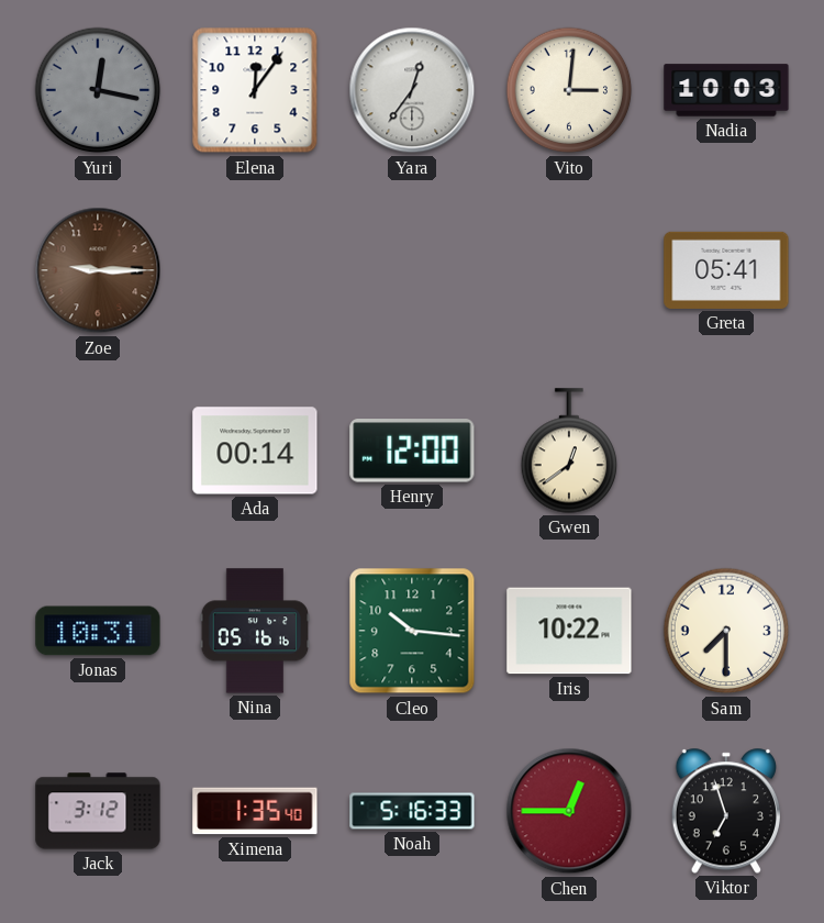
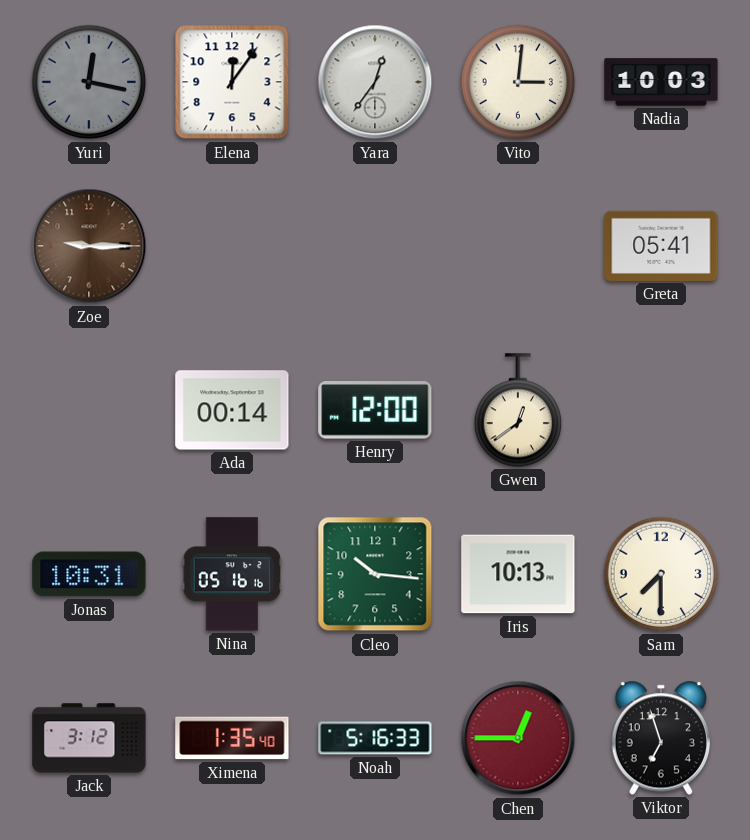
Iris: 10:22 -> 10:13
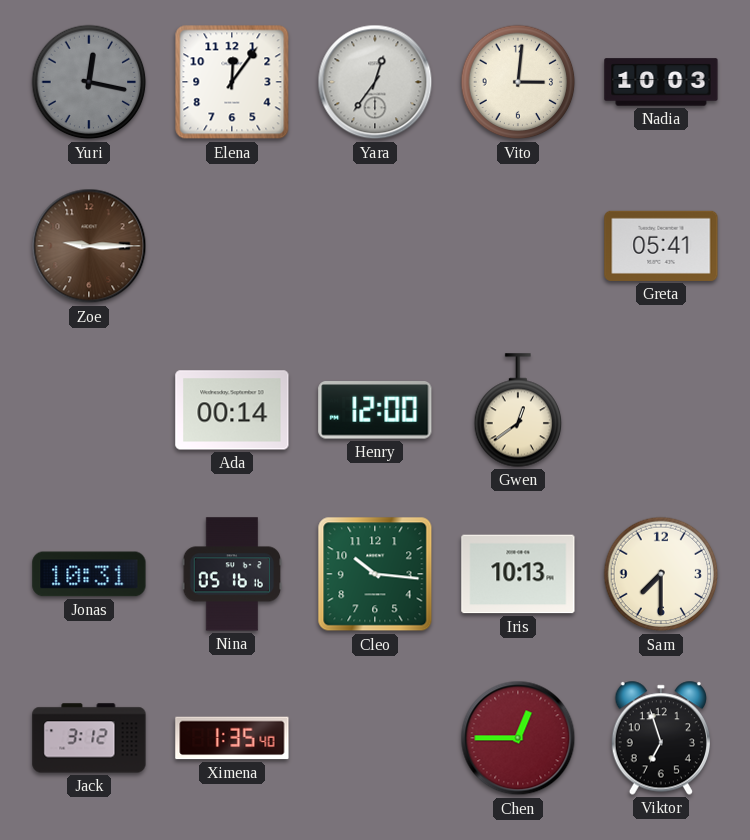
Noah: 5:16 -> none
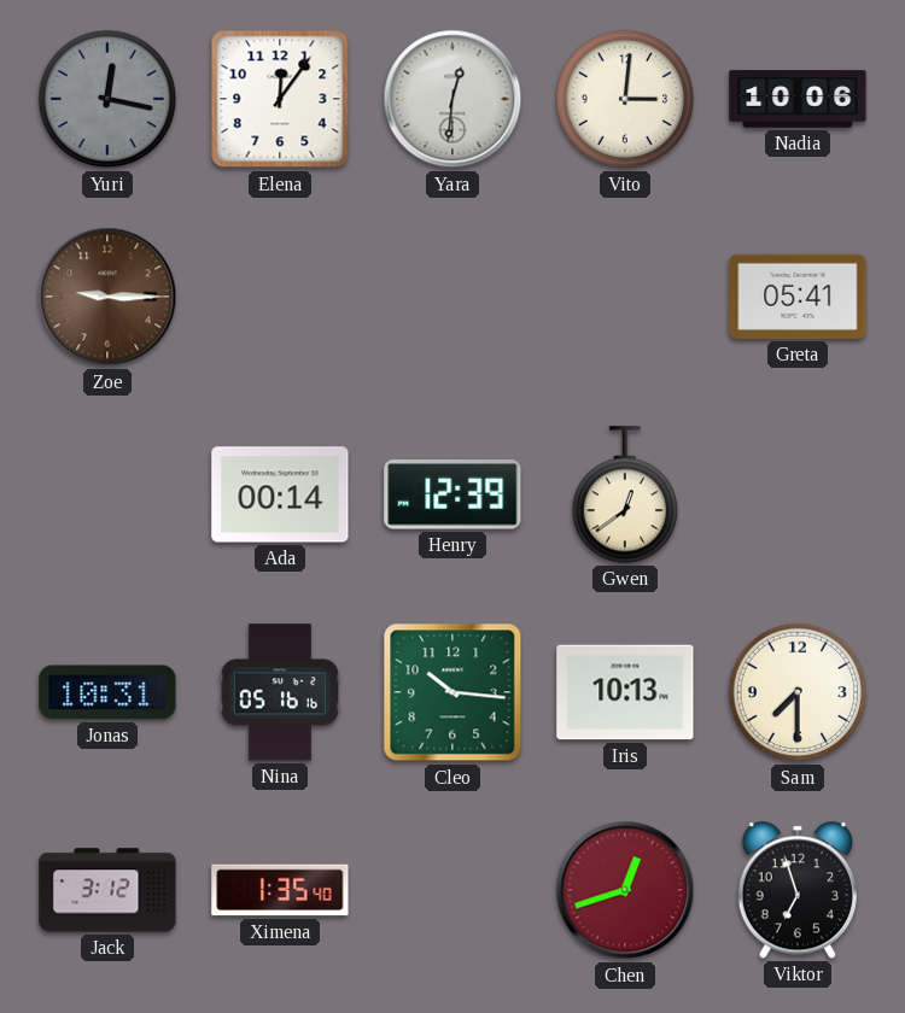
Yara: 12:36 -> 12:31
Nadia: 10:03 -> 10:06
Henry: 12:00 -> 12:39
Chen: 12:45 -> 12:42
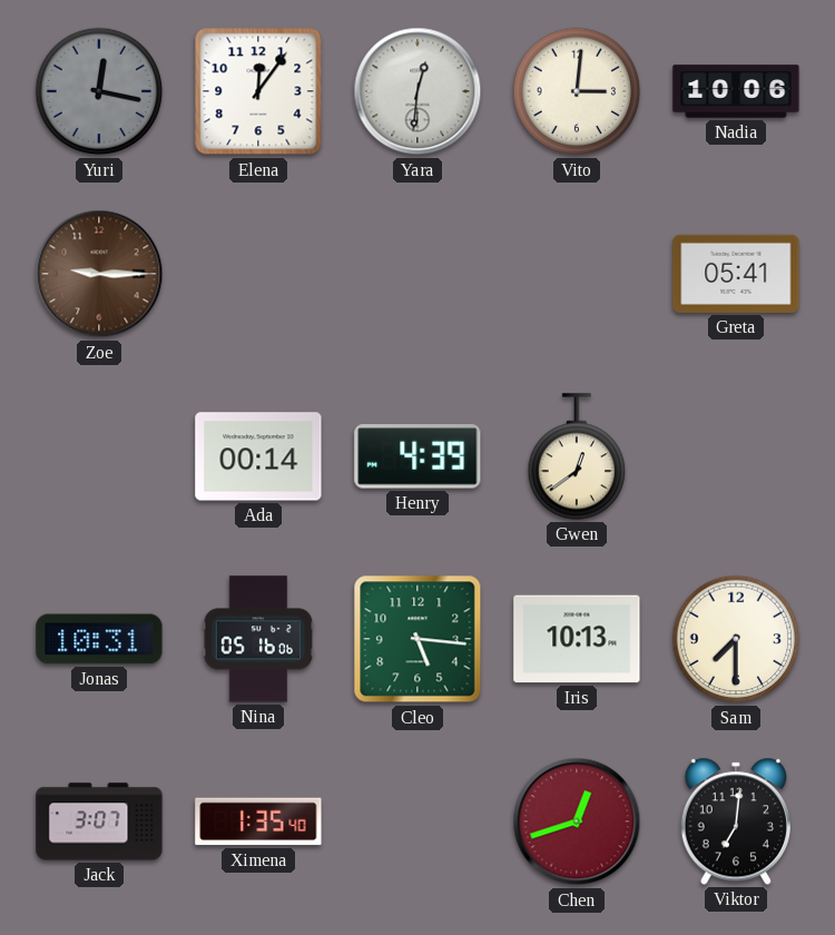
Henry: 12:39 -> 4:39
Nina: 05:16:16 -> 05:16:06
Cleo: 10:16 -> 5:16
Jack: 3:12 -> 3:07
Viktor: 6:57 -> 7:01
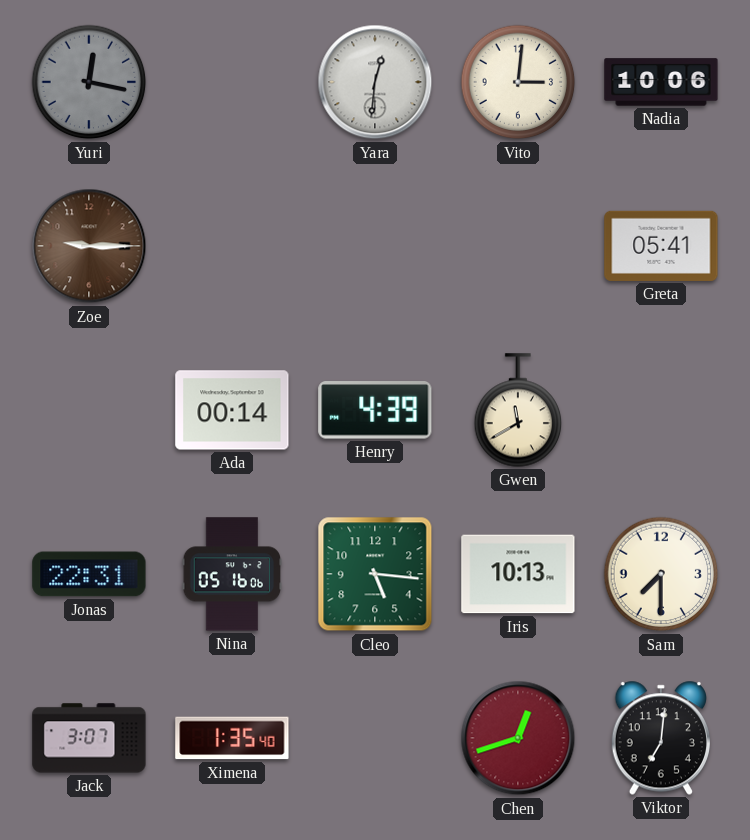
Elena: 12:06 -> none
Gwen: 12:39 -> 11:40
Jonas: 10:31 -> 22:31
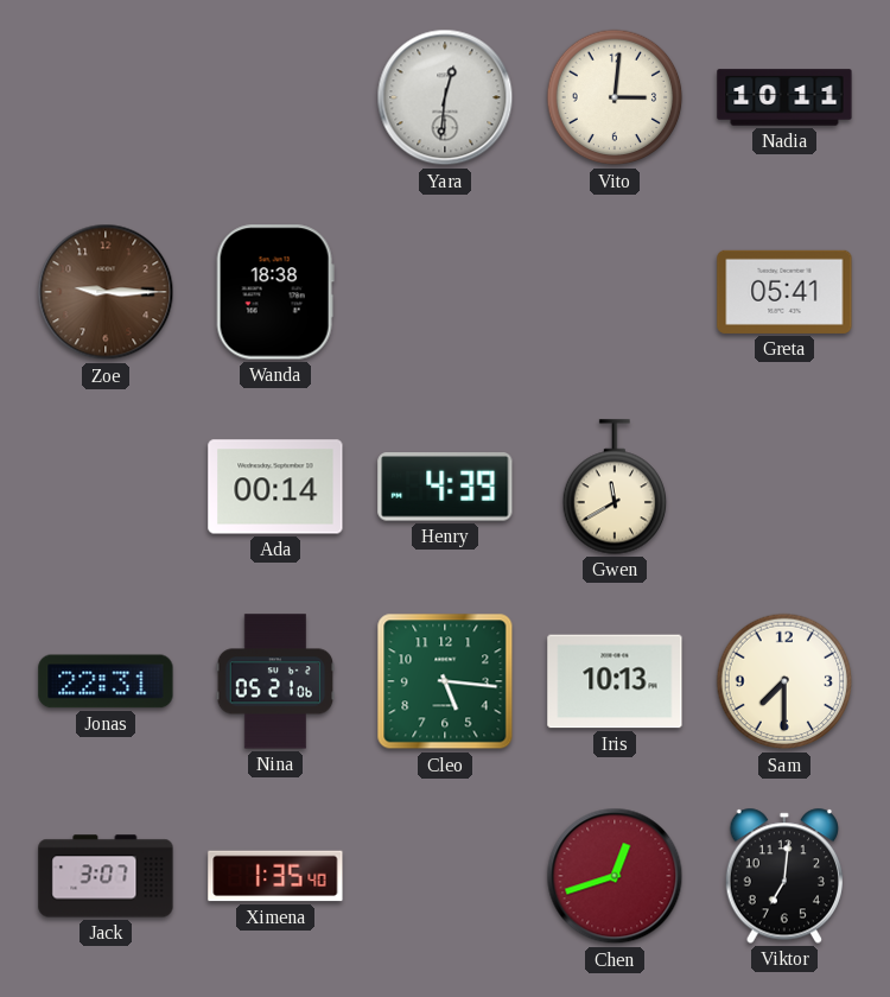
Yuri: 12:17 -> none
Nadia: 10:06 -> 10:11
Wanda: none -> 18:38
Nina: 05:16 -> 05:21
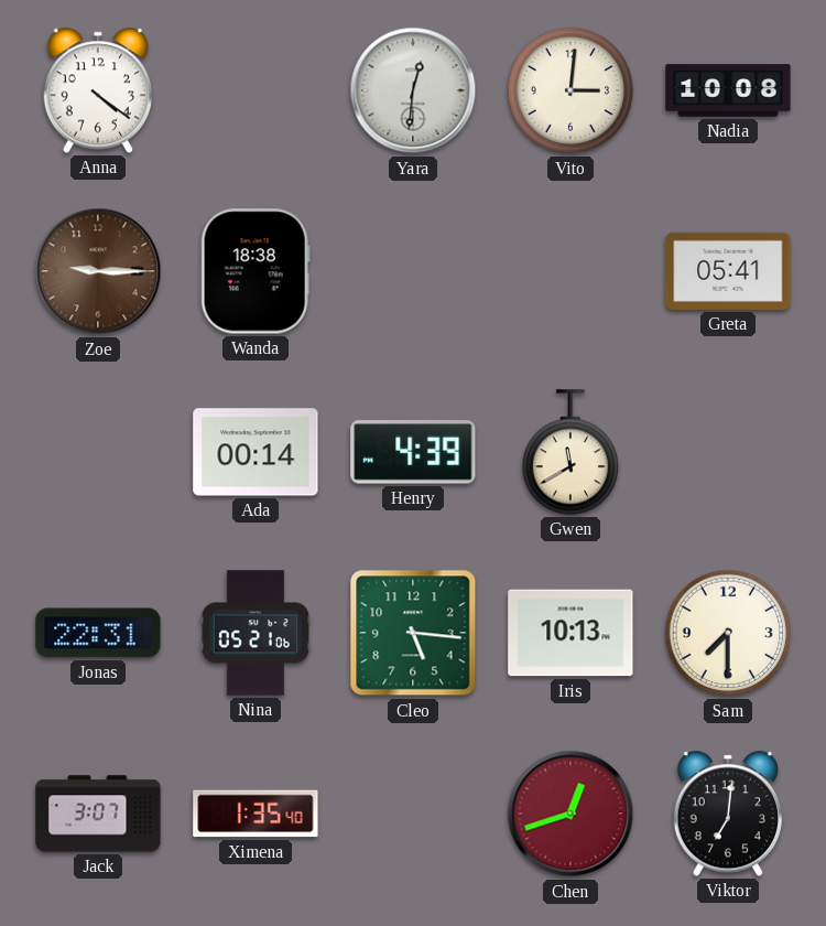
Anna: none -> 4:21
Nadia: 10:11 -> 10:08
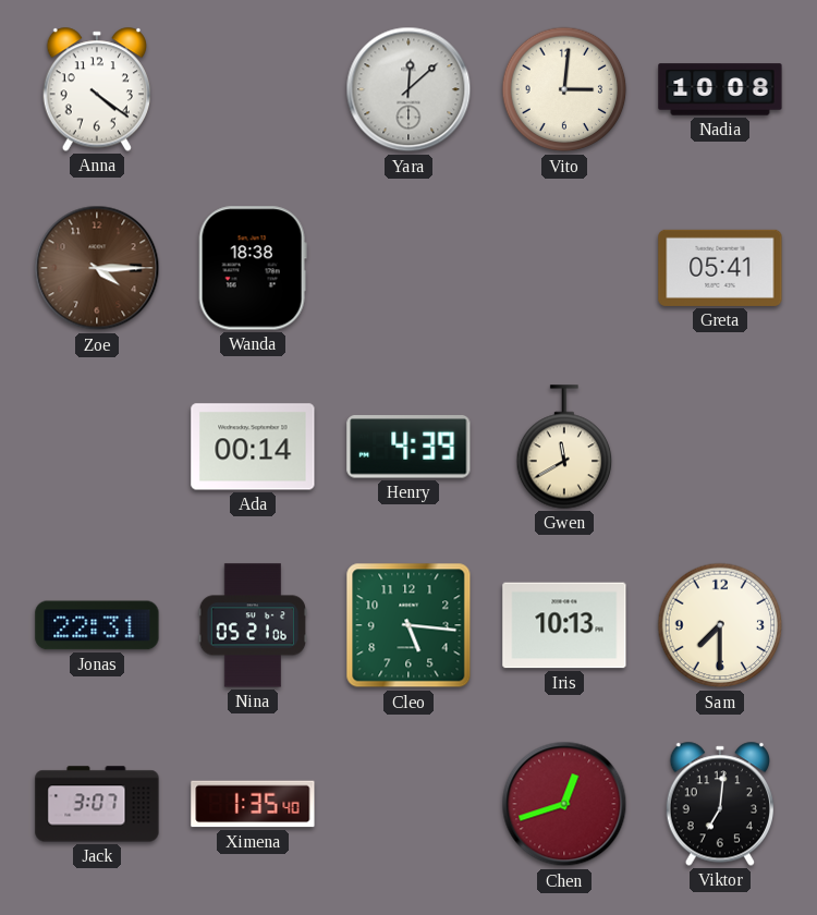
Yara: 12:31 -> 12:08
Zoe: 9:15 -> 4:15
